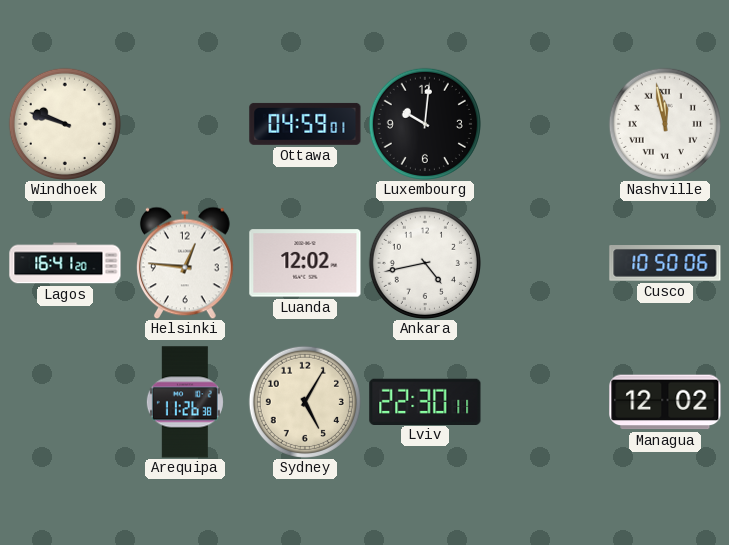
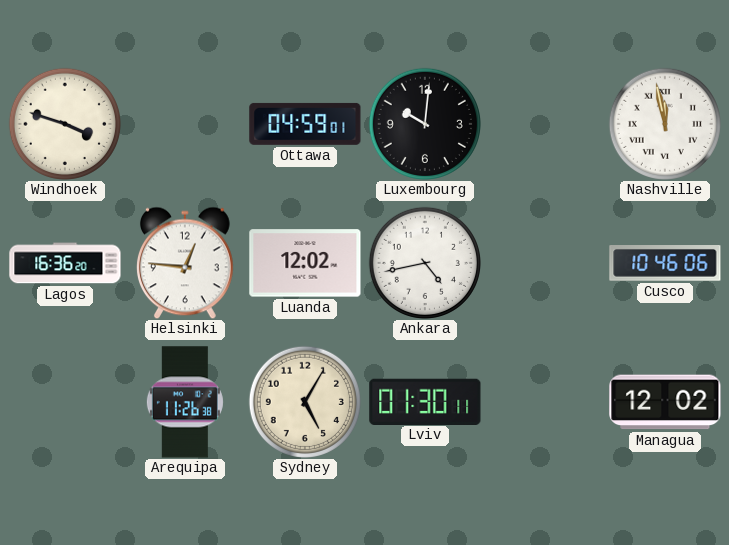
Windhoek: 9:48 -> 3:48
Lagos: 16:41 -> 16:36
Cusco: 10:50 -> 10:46
Lviv: 22:30 -> 01:30
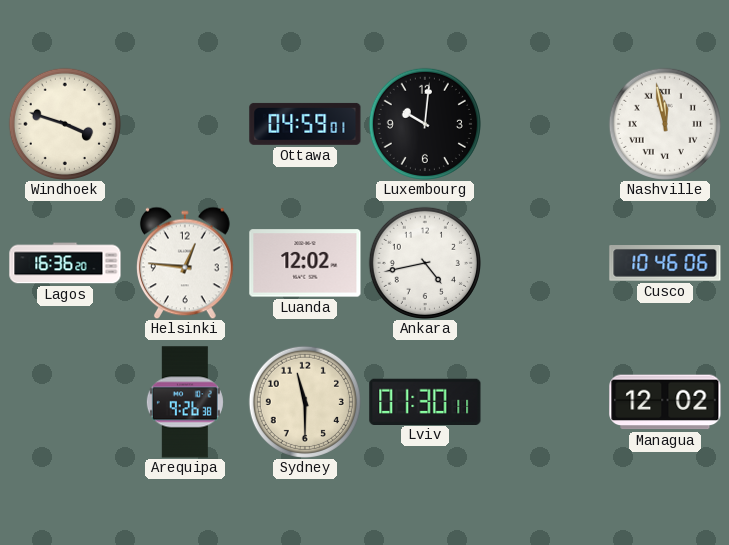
Arequipa: 11:26 -> 9:26
Sydney: 5:05 -> 11:30
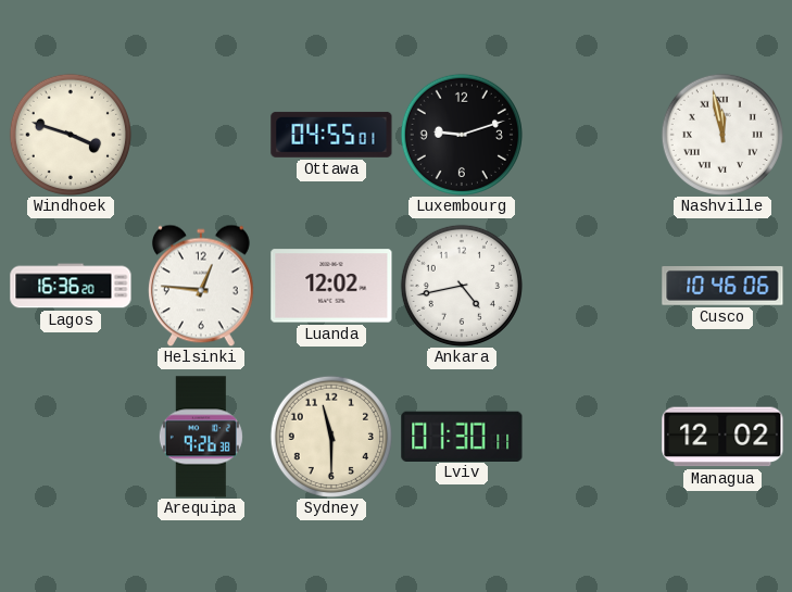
Ottawa: 04:59 -> 04:55
Luxembourg: 10:01 -> 9:12
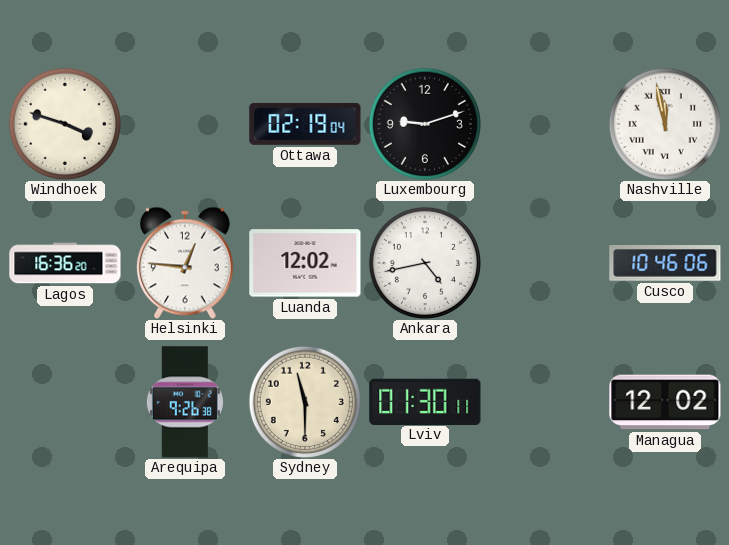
Ottawa: 04:55 -> 02:19
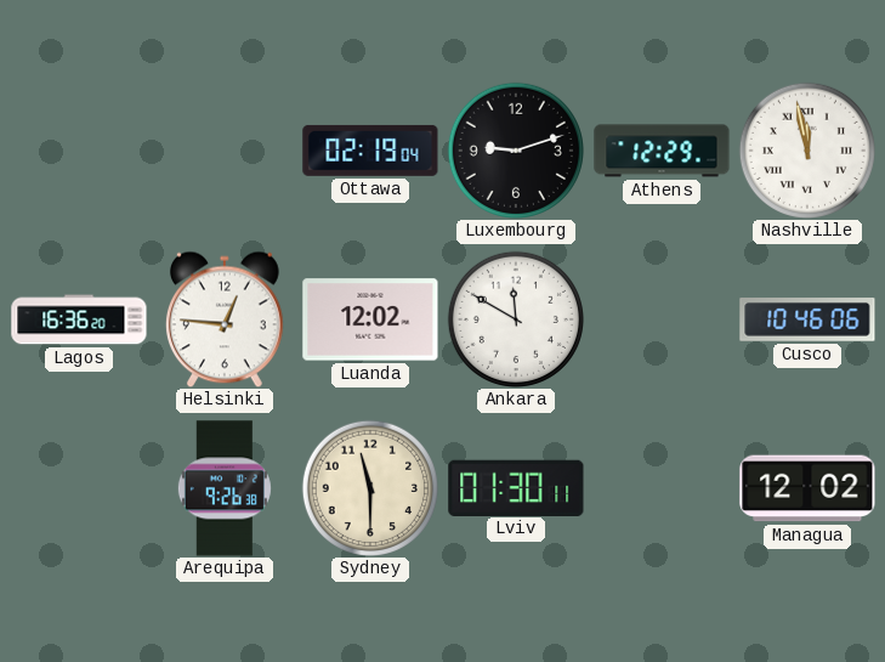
Windhoek: 3:48 -> none
Athens: none -> 12:29
Ankara: 4:43 -> 11:50
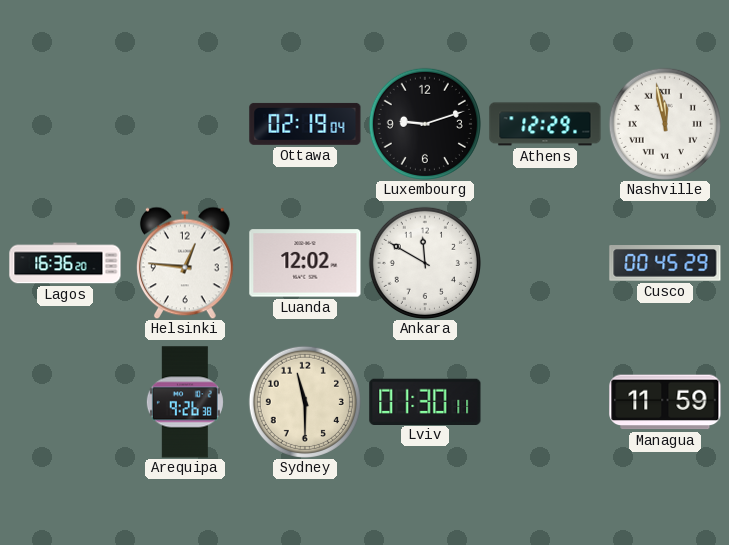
Cusco: 10:46 -> 00:45
Managua: 12:02 -> 11:59
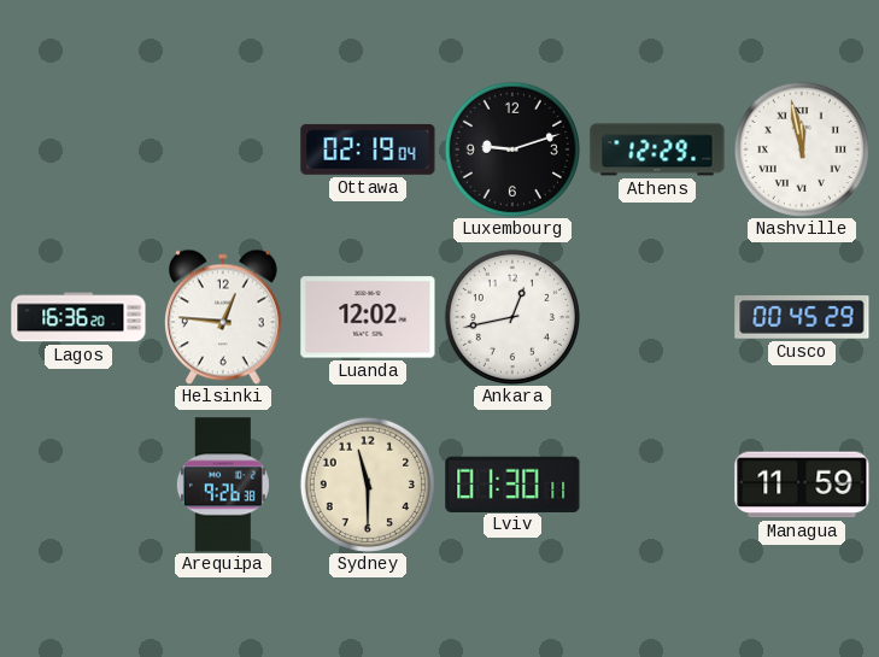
Ankara: 11:50 -> 12:43
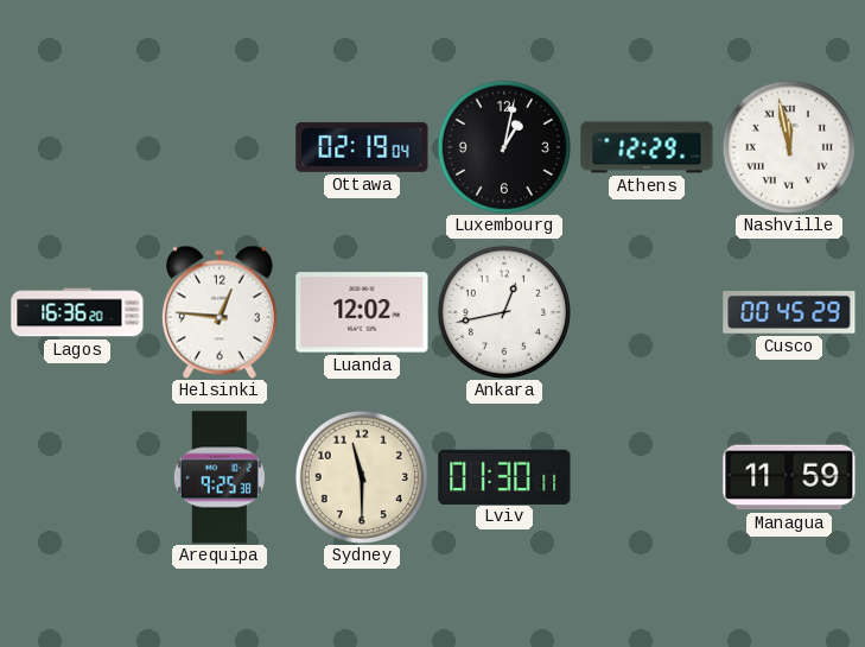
Luxembourg: 9:12 -> 1:02
Arequipa: 9:26 -> 9:25
